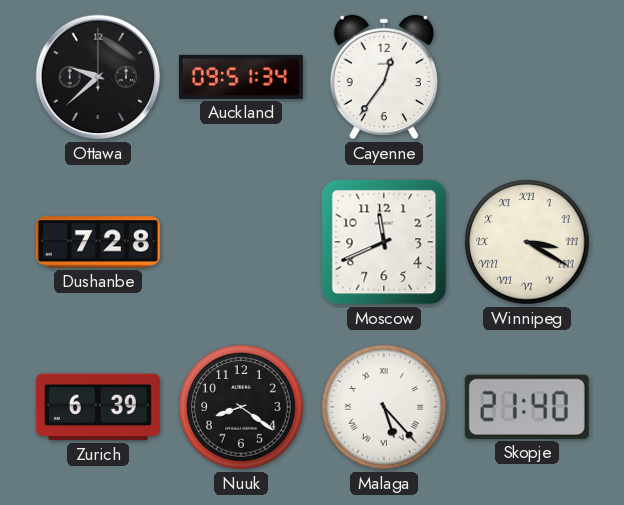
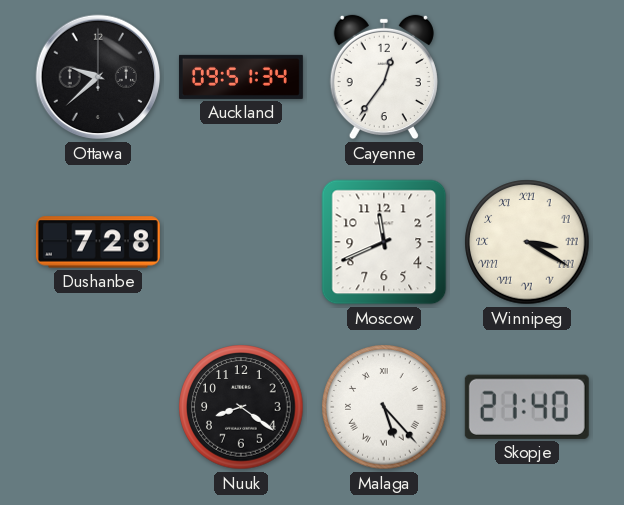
Zurich: 6:39 -> none
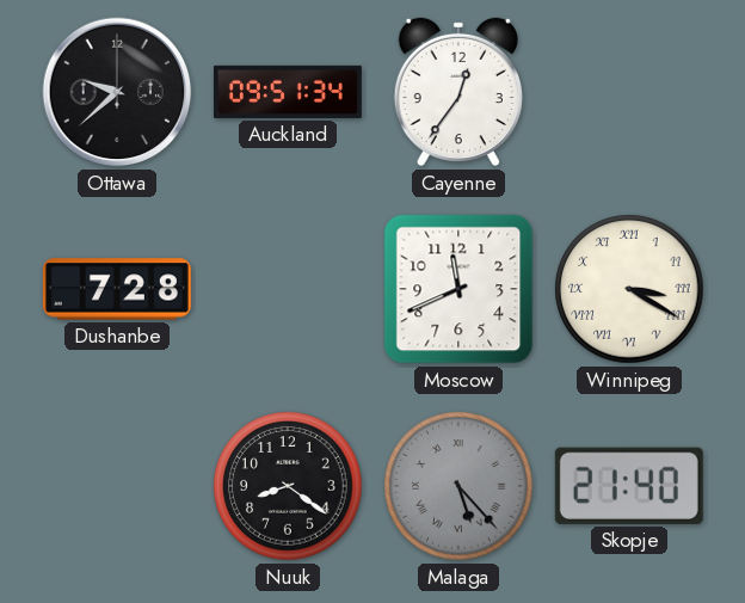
Malaga dial: white -> grey
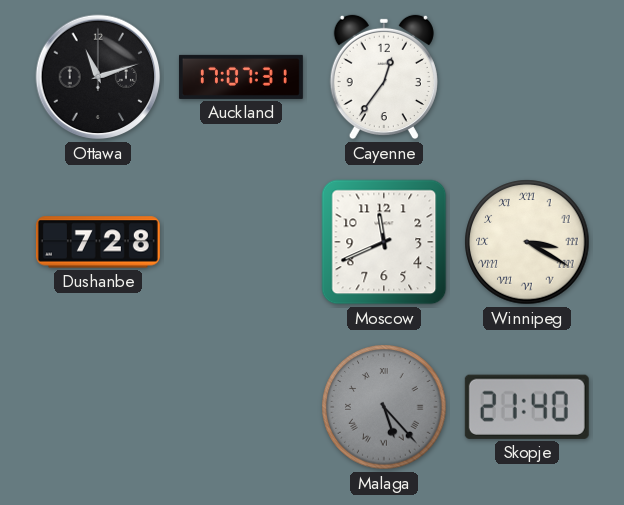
Ottawa: 9:38 -> 11:12
Auckland: 09:51 -> 17:07
Nuuk: 8:21 -> none
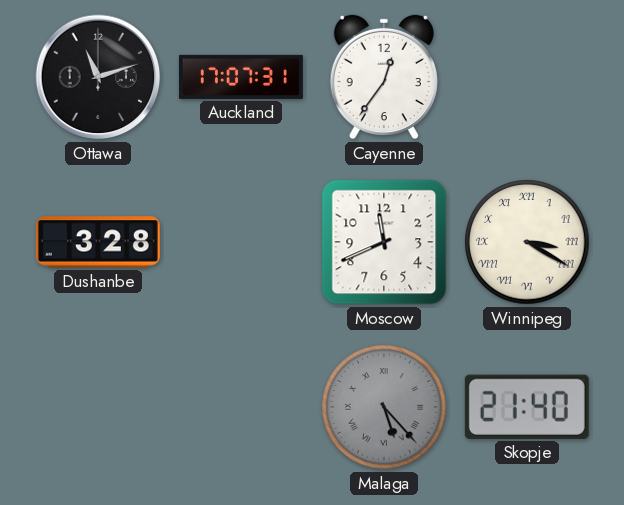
Dushanbe: 7:28 -> 3:28
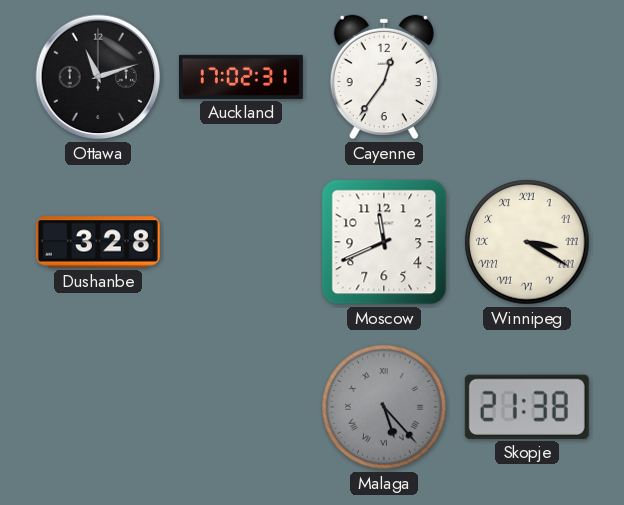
Auckland: 17:07 -> 17:02
Skopje: 21:40 -> 21:38
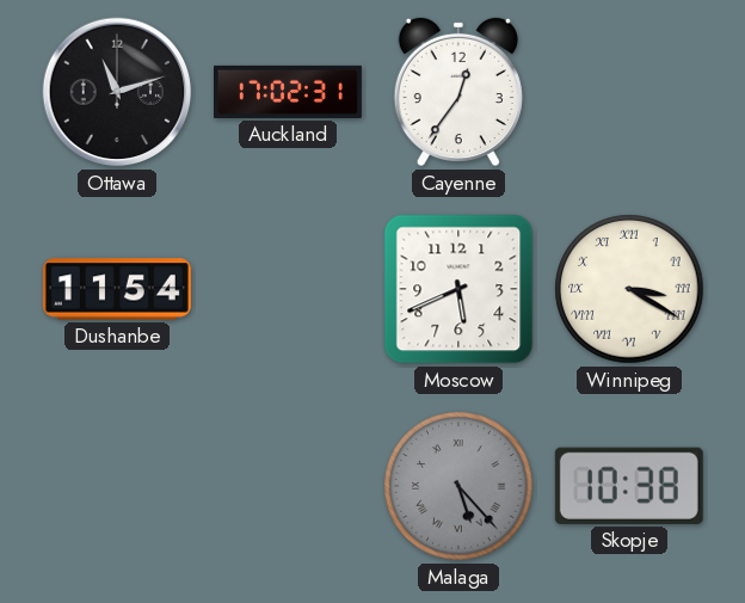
Dushanbe: 3:28 -> 11:54
Moscow: 11:41 -> 5:41
Skopje: 21:38 -> 10:38
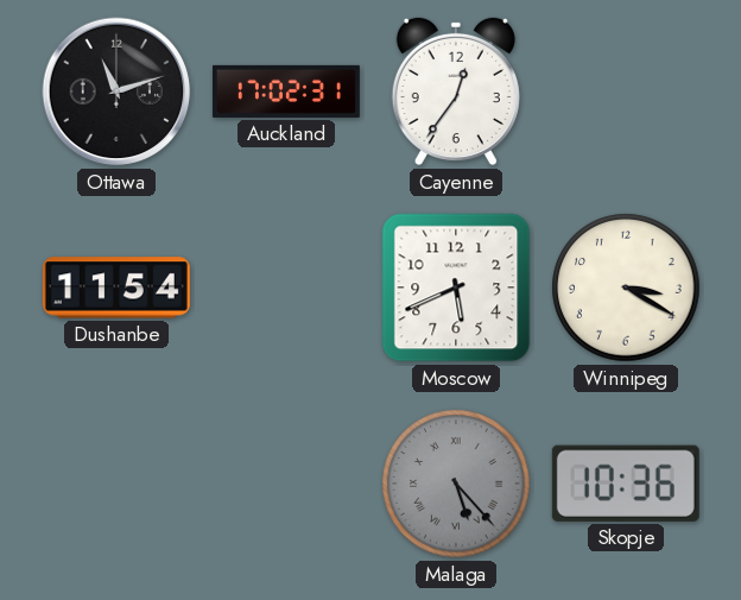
Winnipeg numerals: Roman -> Arabic
Skopje: 10:38 -> 10:36
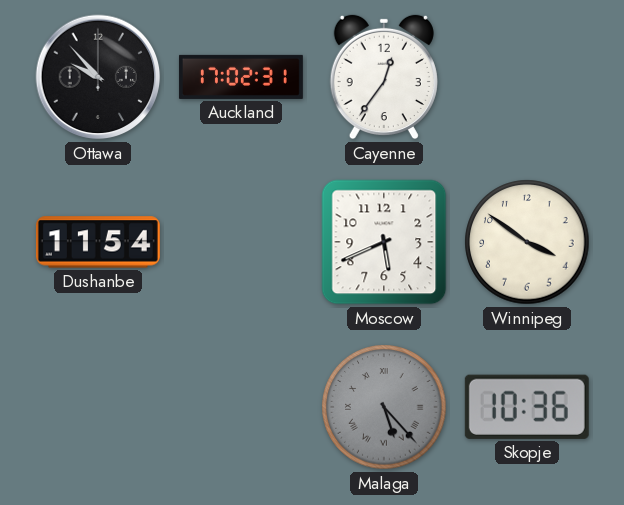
Ottawa: 11:12 -> 9:53
Winnipeg: 3:20 -> 3:51
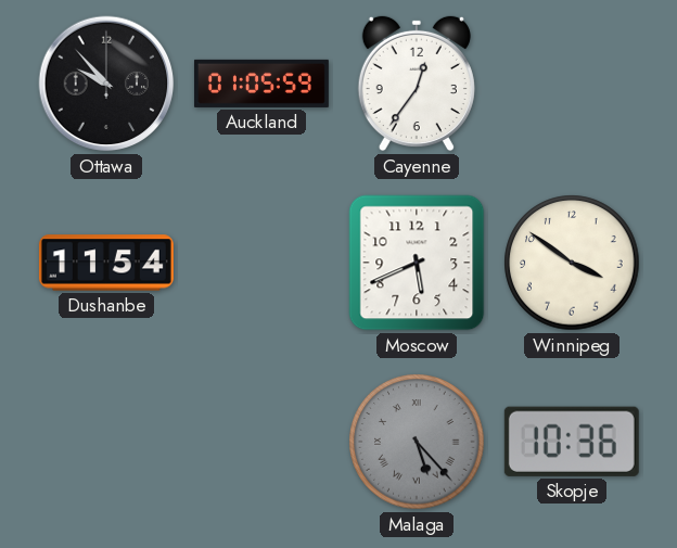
Auckland: 17:02 -> 01:05
